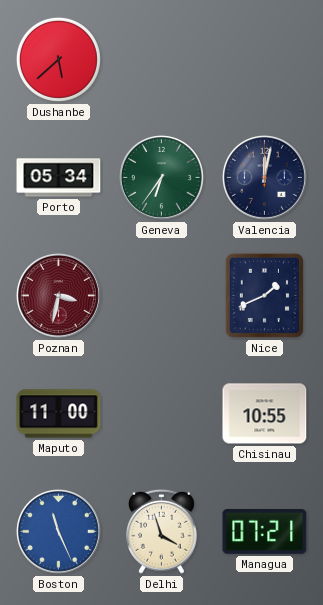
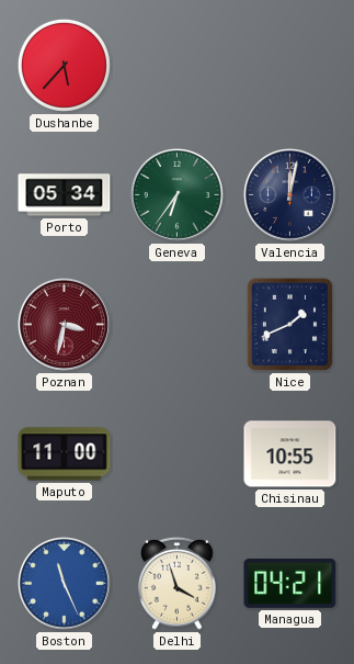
Dushanbe: 5:38 -> 5:37
Managua: 07:21 -> 04:21
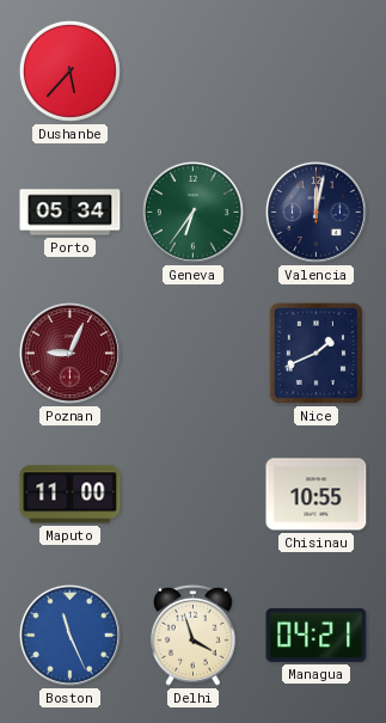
Poznan: 3:32 -> 9:04
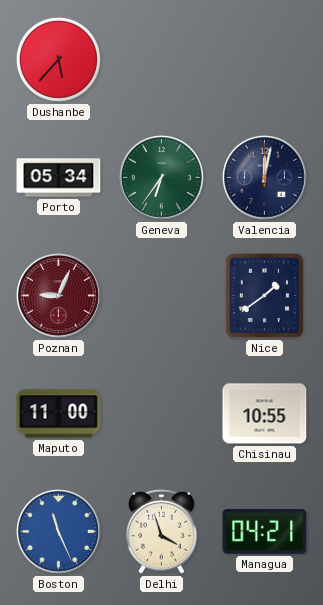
Nice: 1:41 -> 1:39
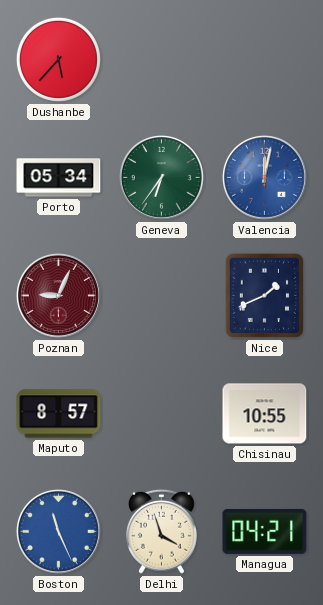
Valencia dial: navy -> blue
Nice: 1:39 -> 1:41
Maputo: 11:00 -> 8:57
